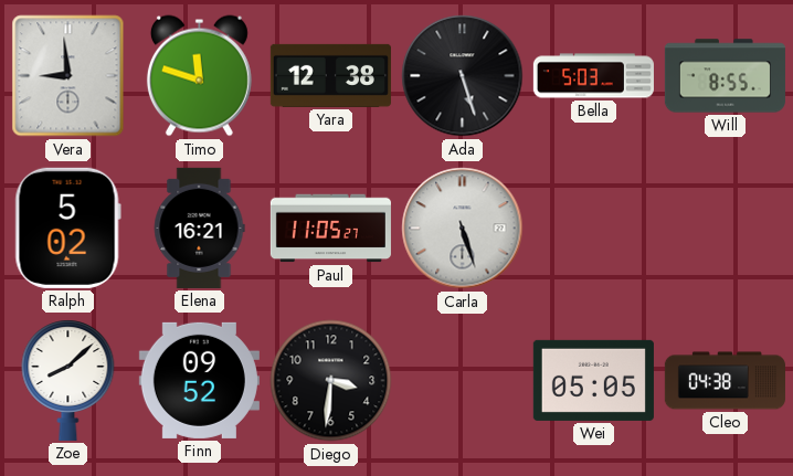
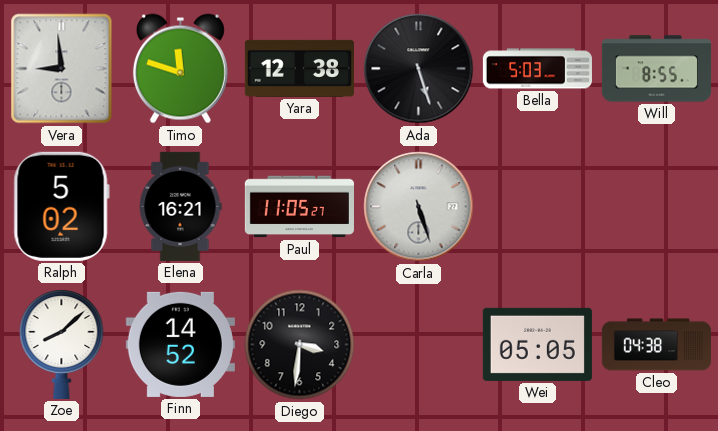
Finn: 09:52 -> 14:52
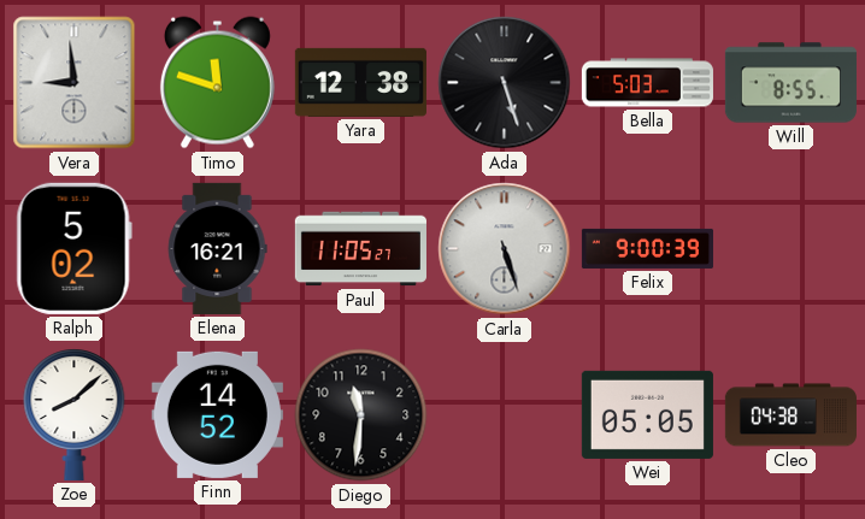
Felix: none -> 9:00
Diego: 3:31 -> 11:31
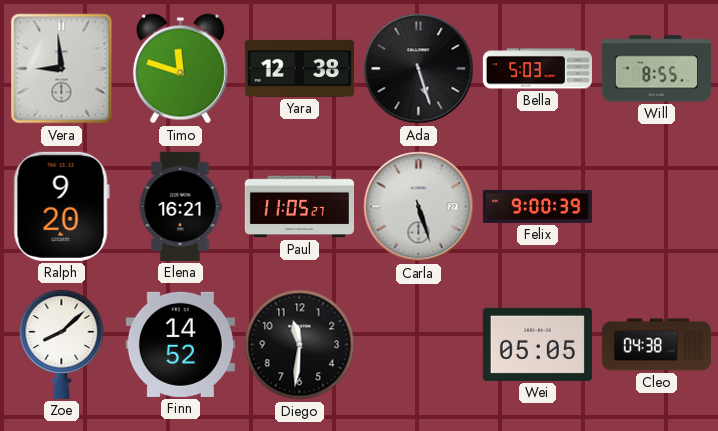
Ralph: 5:02 -> 9:20
